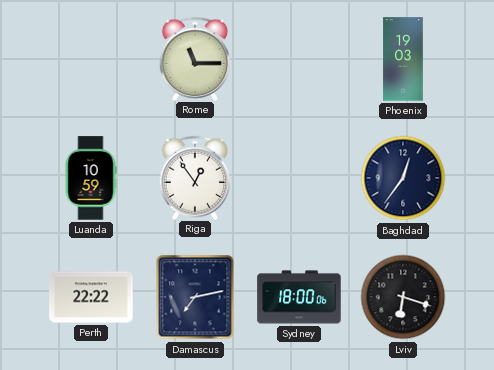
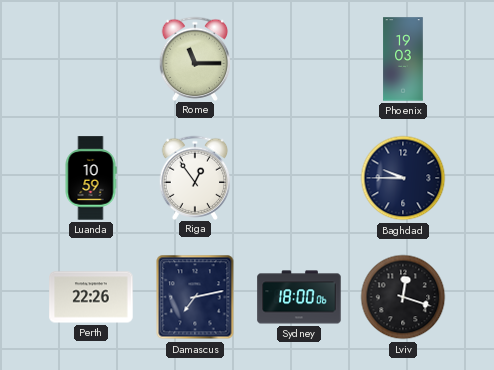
Baghdad: 12:36 -> 9:45
Perth: 22:22 -> 22:26
Lviv: 6:18 -> 12:18
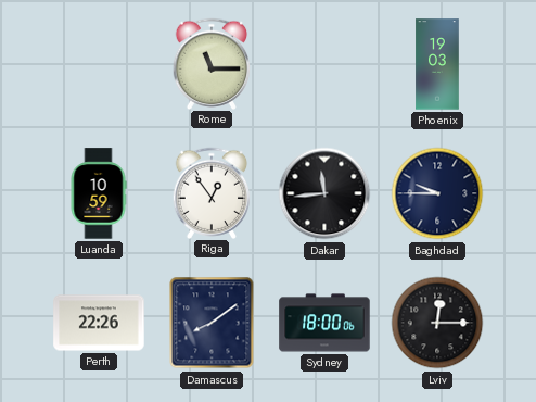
Dakar: none -> 11:44
Damascus: 7:13 -> 8:09
Lviv: 12:18 -> 12:15
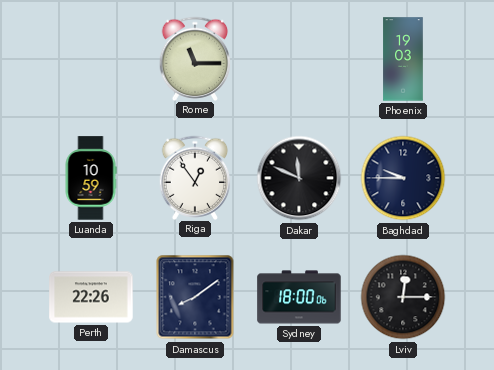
Dakar: 11:44 -> 11:49
